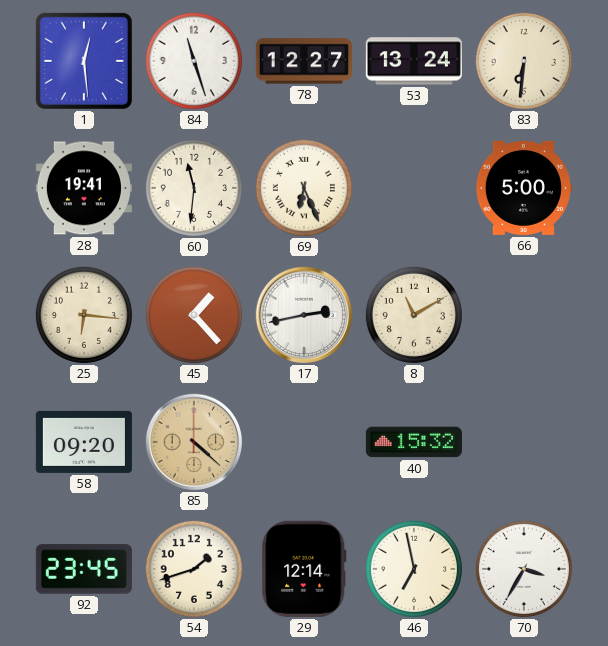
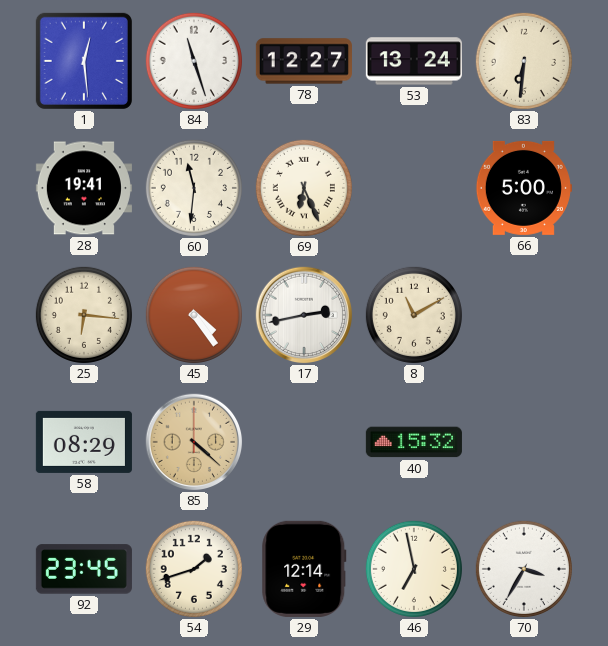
45: 1:23 -> 4:24
58: 09:20 -> 08:29
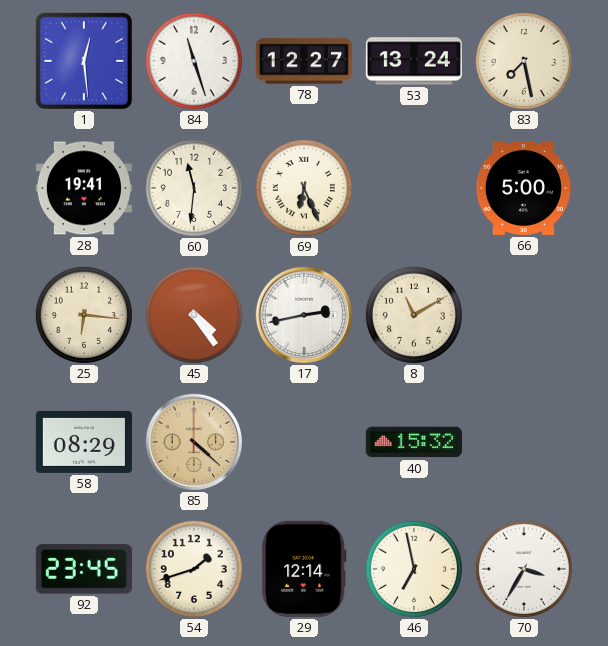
83: 6:31 -> 7:28
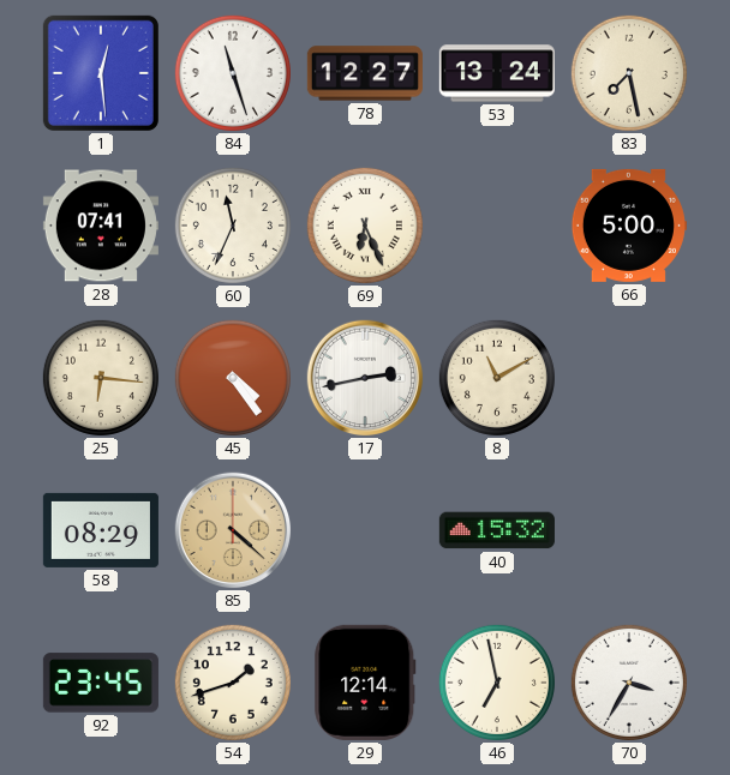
28: 19:41 -> 07:41
60: 11:31 -> 11:34
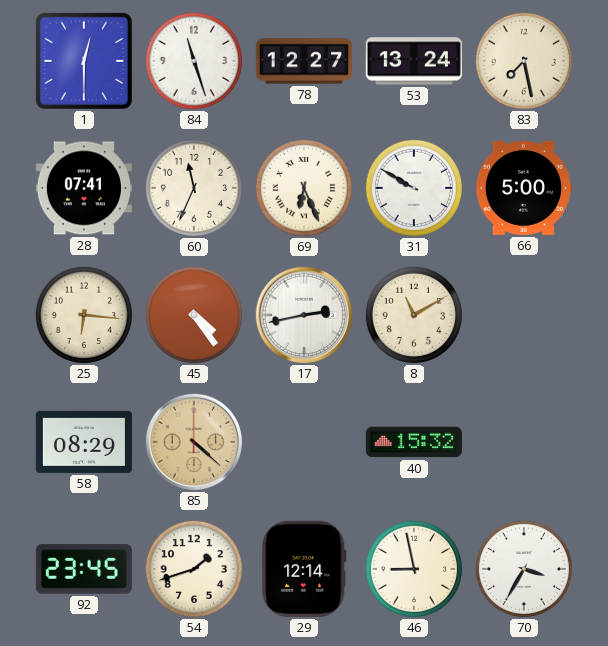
1: 12:29 -> 12:30
31: none -> 9:50
46: 6:58 -> 8:58
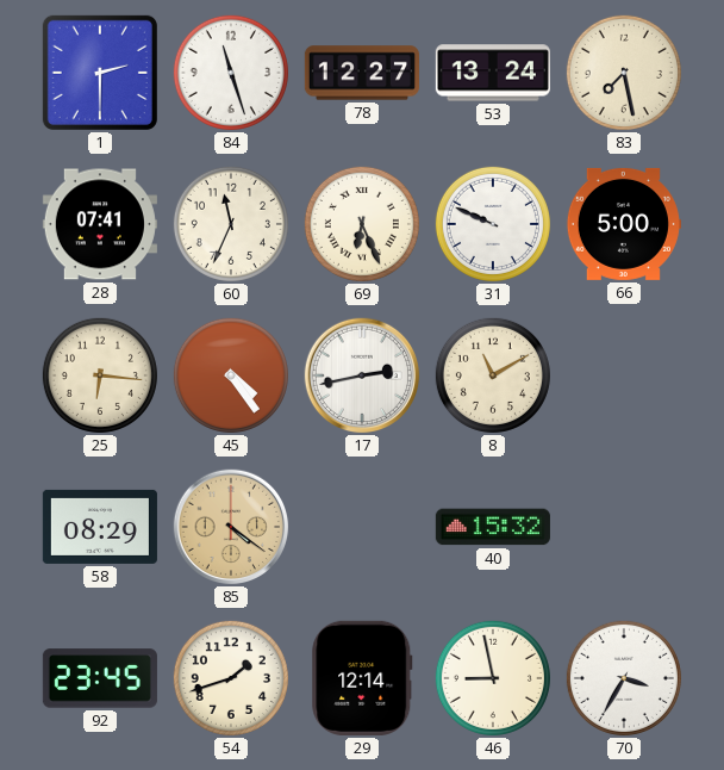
1: 12:30 -> 2:30
31: 9:50 -> 9:49
85: 4:22 -> 4:21
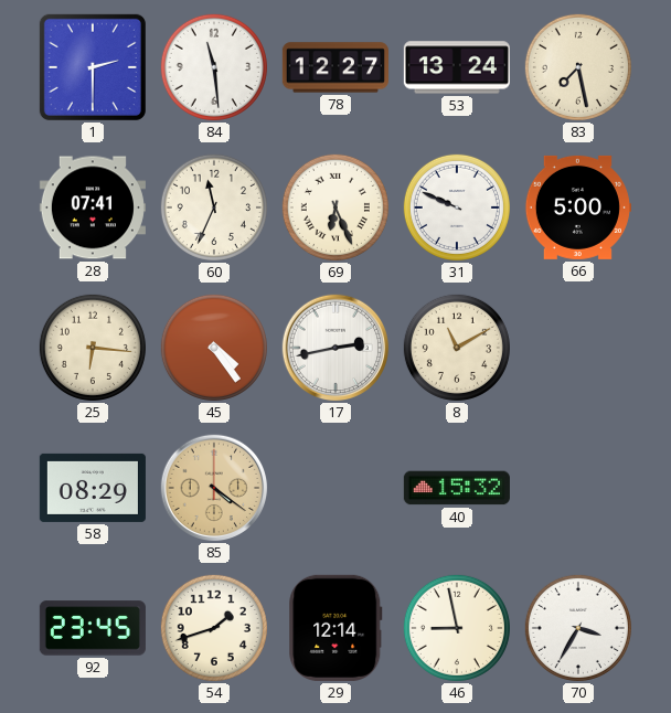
84: 11:27 -> 11:29
